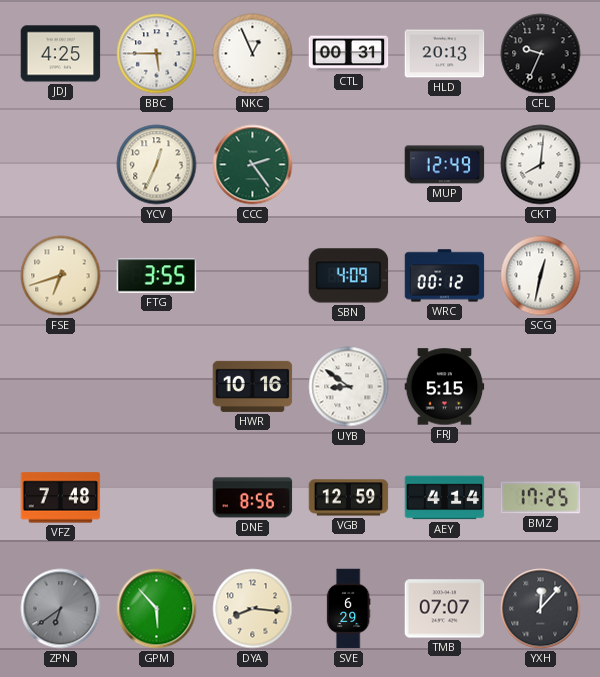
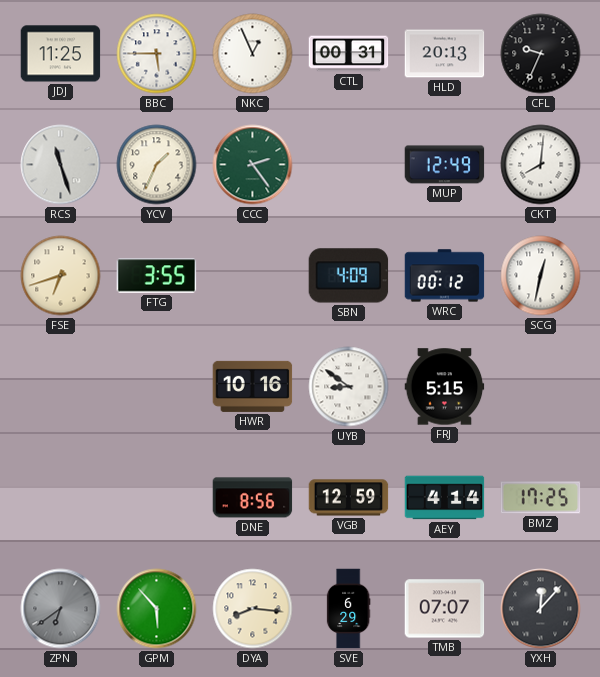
JDJ: 4:25 -> 11:25
RCS: none -> 11:27
YCV: 12:34 -> 1:34
VFZ: 7:48 -> none
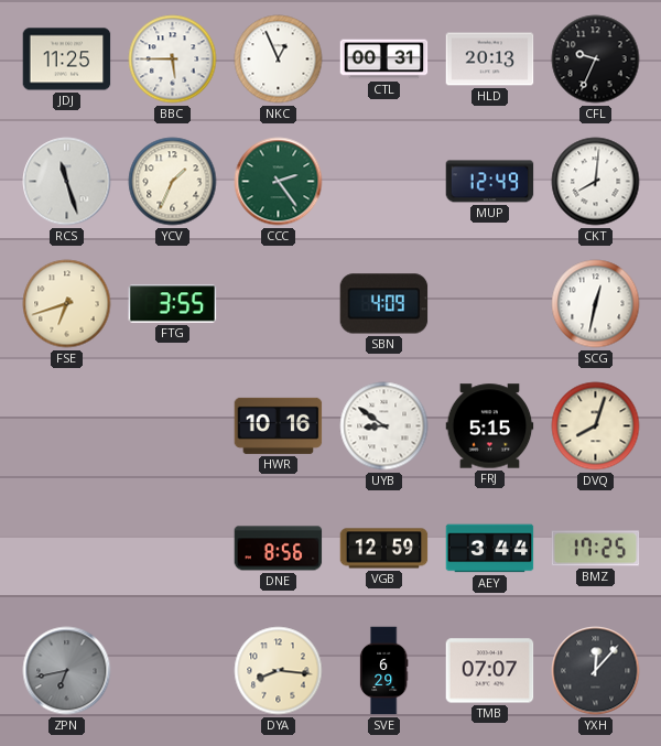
WRC: 00:12 -> none
DVQ: none -> 8:03
AEY: 4:14 -> 3:44
ZPN: 6:39 -> 6:43
GPM: 5:53 -> none
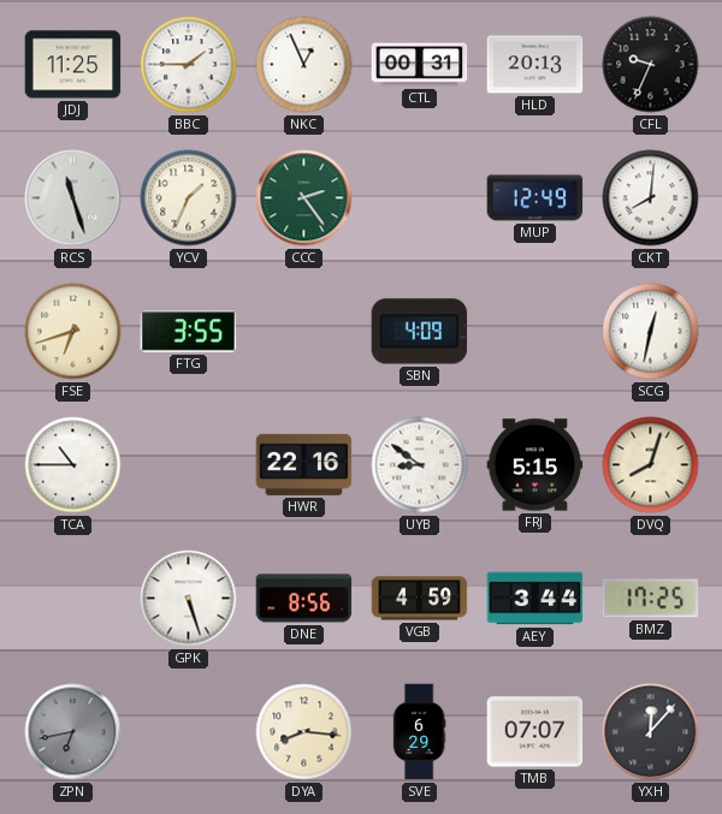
BBC: 5:45 -> 1:45
TCA: none -> 10:45
HWR: 10:16 -> 22:16
GPK: none -> 5:27
VGB: 12:59 -> 4:59
